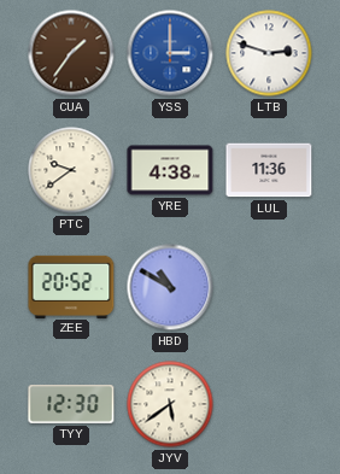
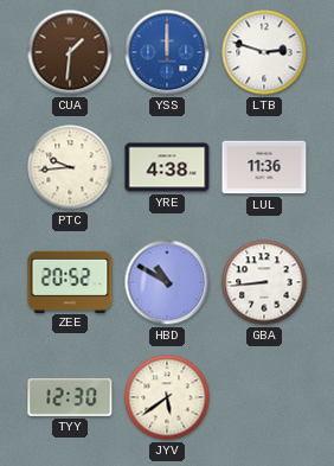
CUA: 1:36 -> 1:31
YSS: 3:00 -> 12:00
PTC: 9:39 -> 9:44
GBA: none -> 8:44
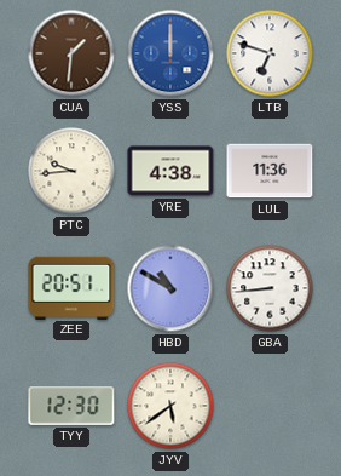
LTB: 2:48 -> 6:48
ZEE: 20:52 -> 20:51
